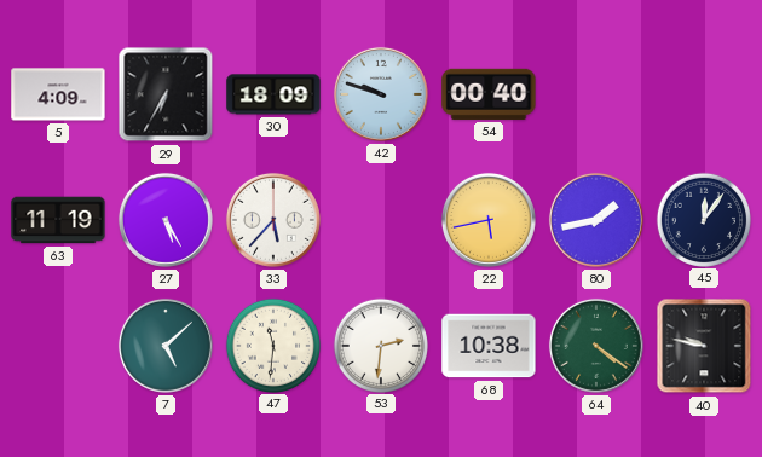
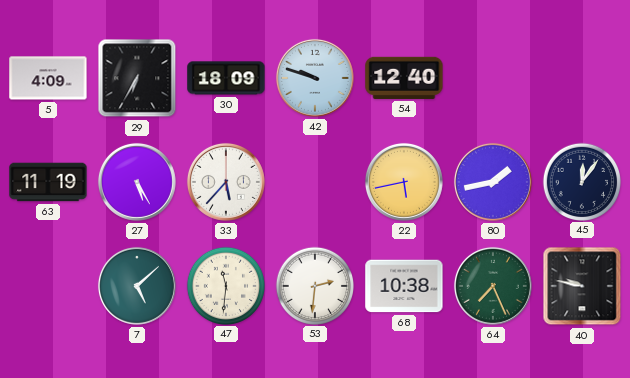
54: 00:40 -> 12:40
64: 4:21 -> 7:26
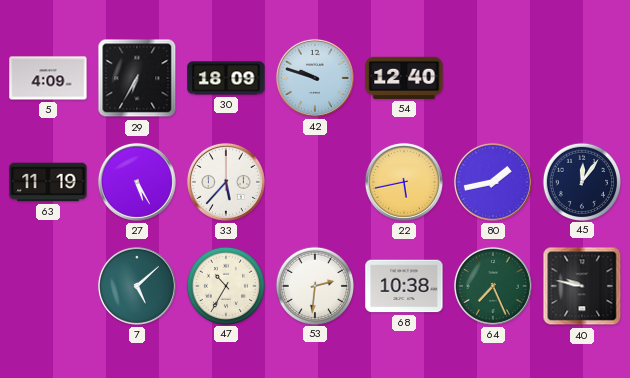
47: 11:31 -> 10:35
